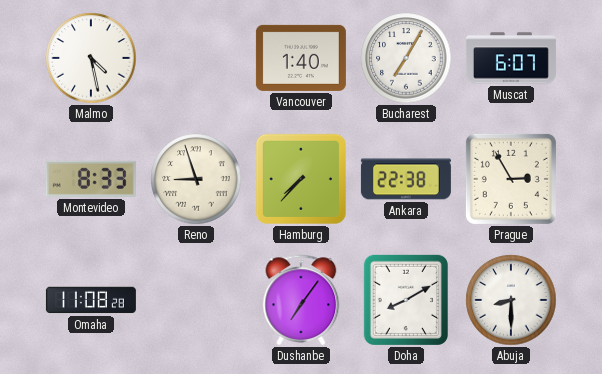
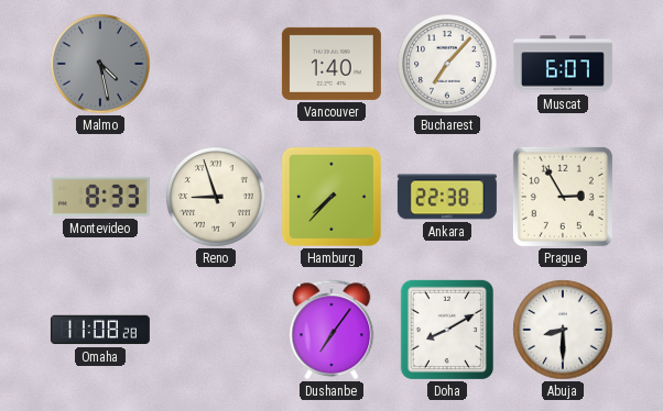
Malmo dial: white -> grey
Bucharest: 7:05 -> 7:07
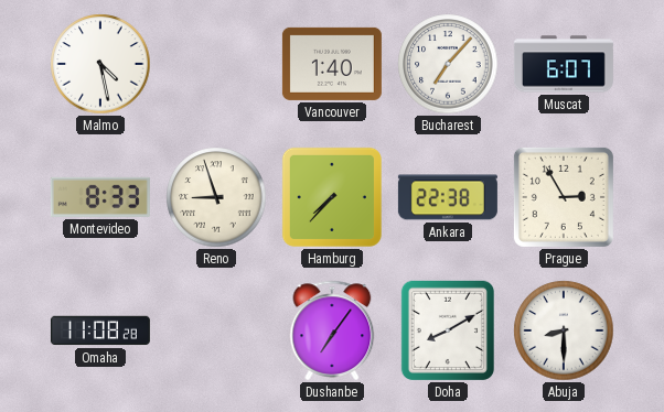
Malmo dial: grey -> white
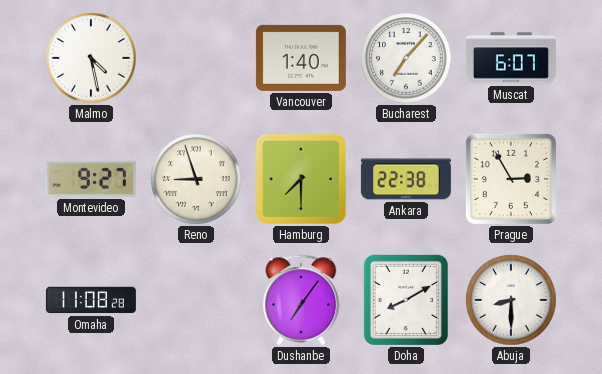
Montevideo: 8:33 -> 9:27
Hamburg: 7:37 -> 7:30
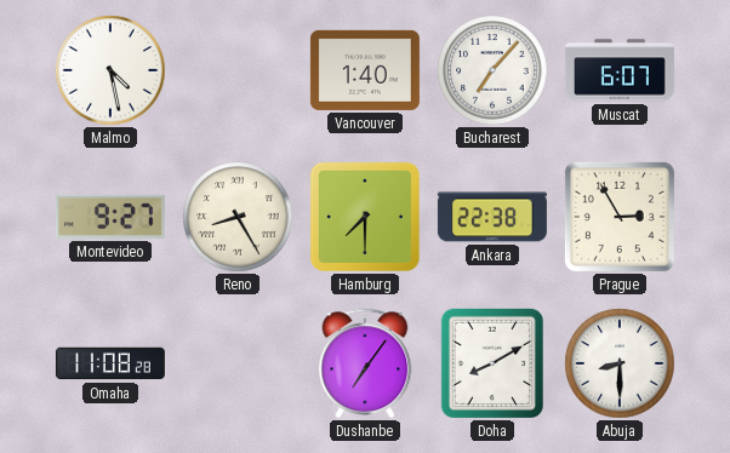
Reno: 8:57 -> 8:25
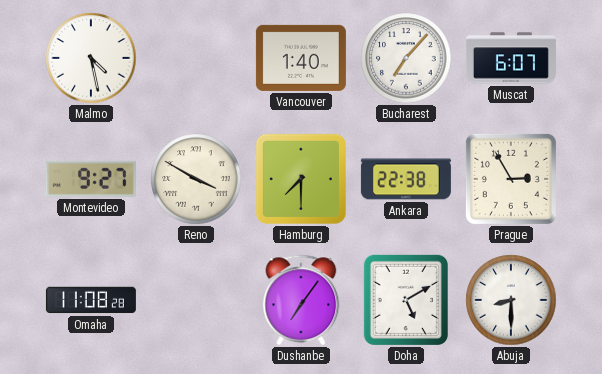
Reno: 8:25 -> 3:50
Doha: 8:10 -> 5:10
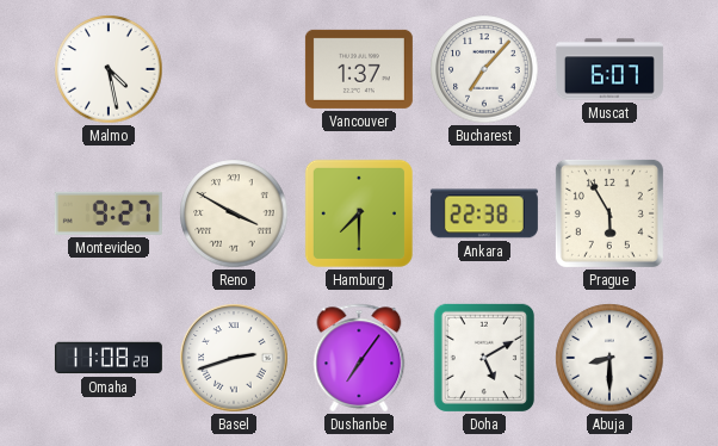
Vancouver: 1:40 -> 1:37
Prague: 2:55 -> 5:55
Basel: none -> 2:42
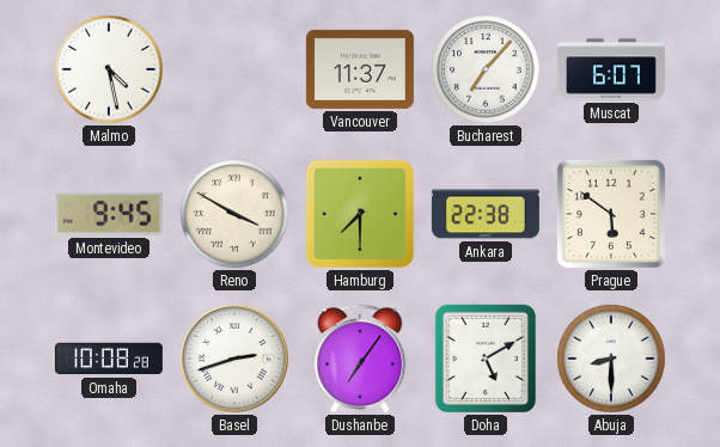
Vancouver: 1:37 -> 11:37
Montevideo: 9:27 -> 9:45
Prague: 5:55 -> 5:51
Omaha: 11:08 -> 10:08
